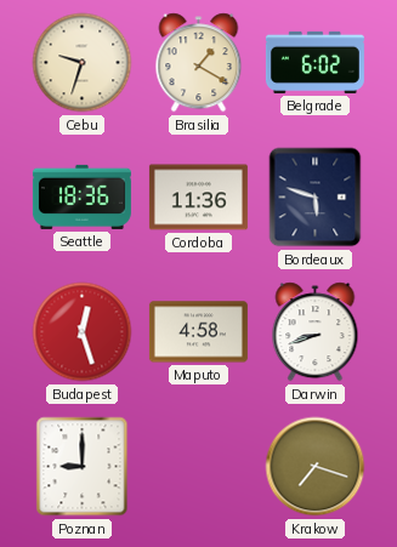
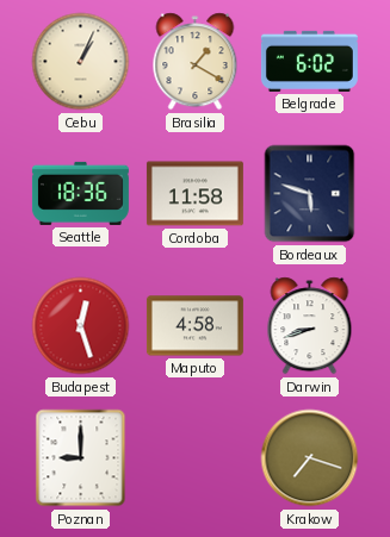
Cebu: 9:33 -> 1:04
Cordoba: 11:36 -> 11:58
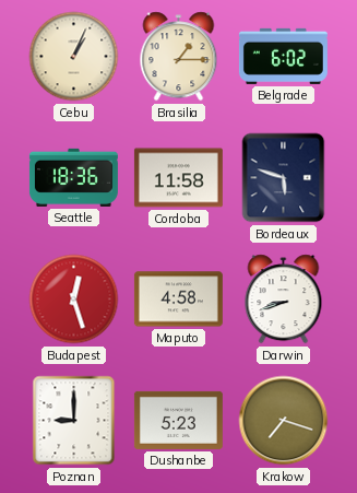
Brasilia: 1:20 -> 1:15
Dushanbe: none -> 5:23
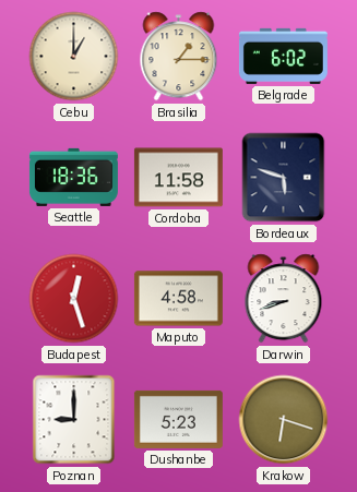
Cebu: 1:04 -> 1:00
Krakow: 7:18 -> 6:18
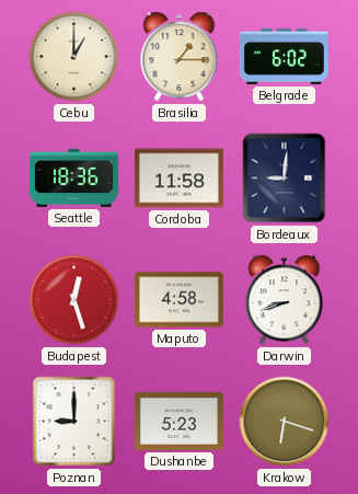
Bordeaux: 5:48 -> 9:01
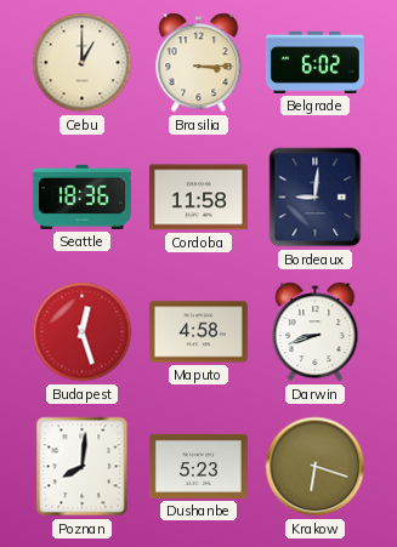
Brasilia: 1:15 -> 3:15
Poznan: 9:00 -> 8:01
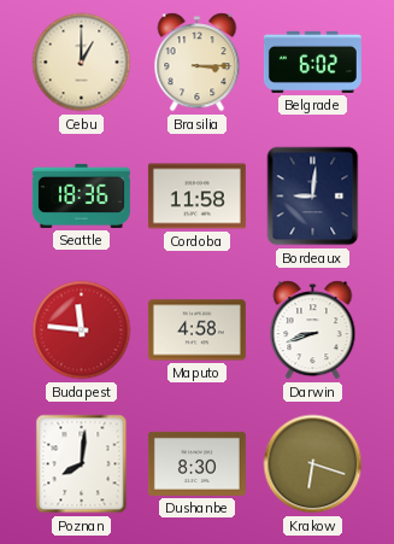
Budapest: 12:27 -> 11:46
Dushanbe: 5:23 -> 8:30
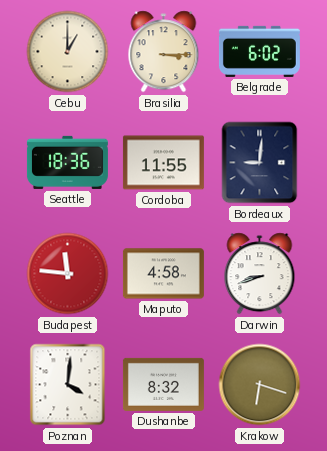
Cordoba: 11:58 -> 11:55
Poznan: 8:01 -> 4:01
Dushanbe: 8:30 -> 8:32
